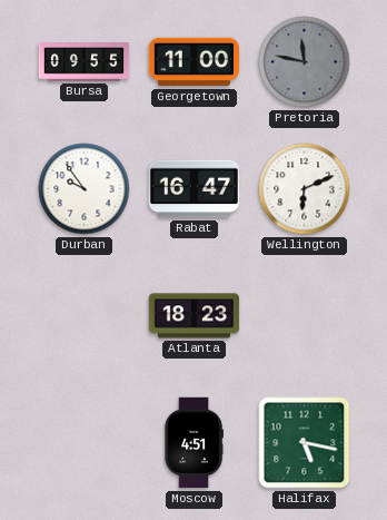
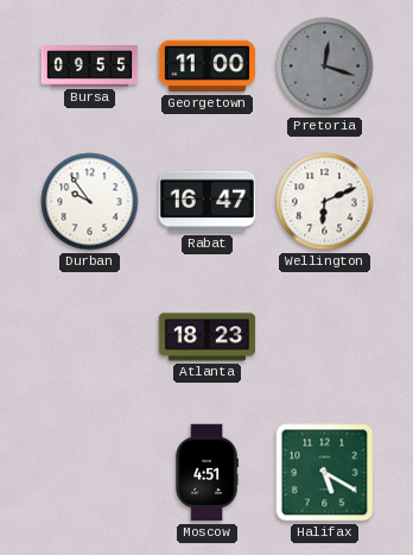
Pretoria: 11:47 -> 12:18
Halifax: 5:17 -> 5:20
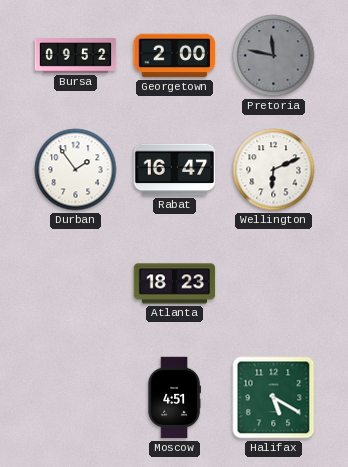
Bursa: 09:55 -> 09:52
Georgetown: 11:00 -> 2:00
Pretoria: 12:18 -> 11:47
Durban: 9:54 -> 1:54
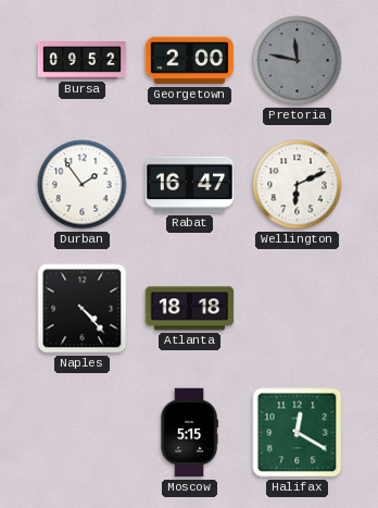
Naples: none -> 4:23
Atlanta: 18:23 -> 18:18
Moscow: 4:51 -> 5:15
Halifax: 5:20 -> 12:20
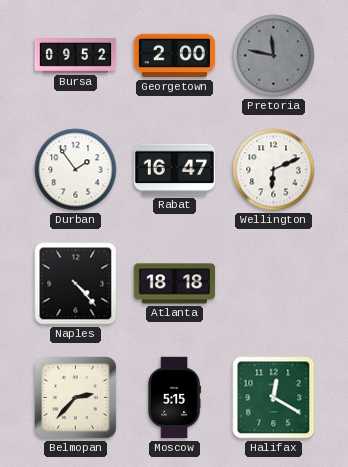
Belmopan: none -> 2:37
